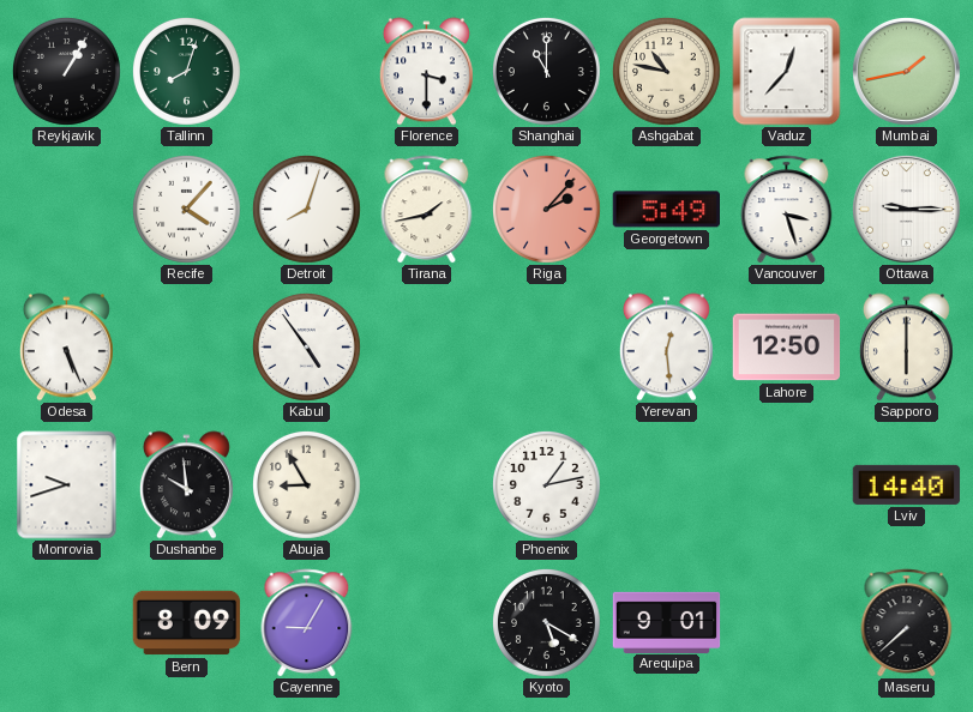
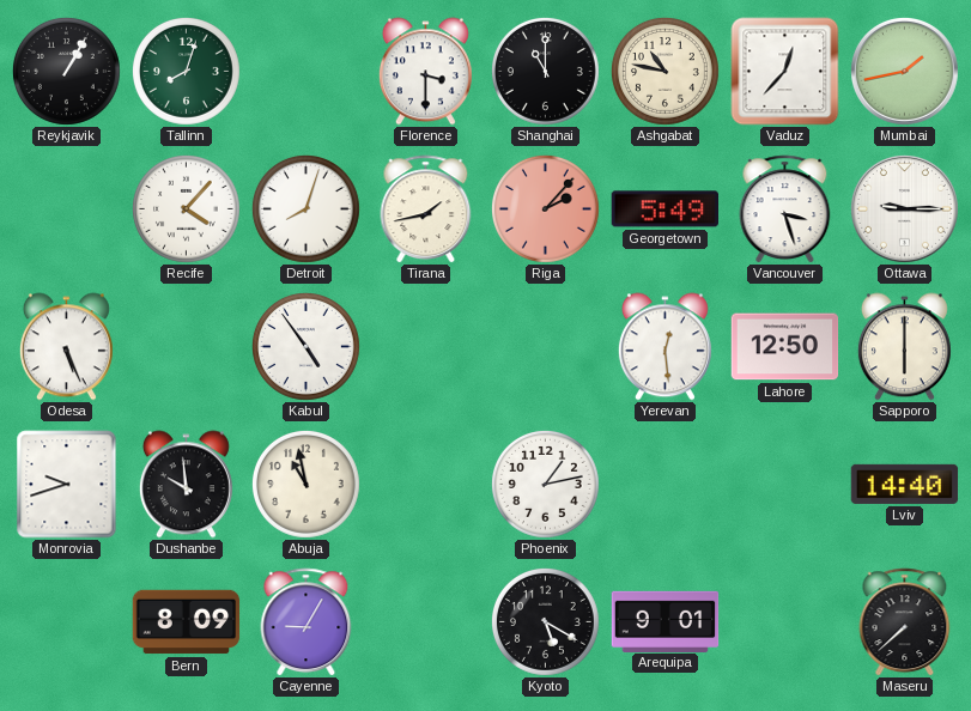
Abuja: 8:55 -> 10:58
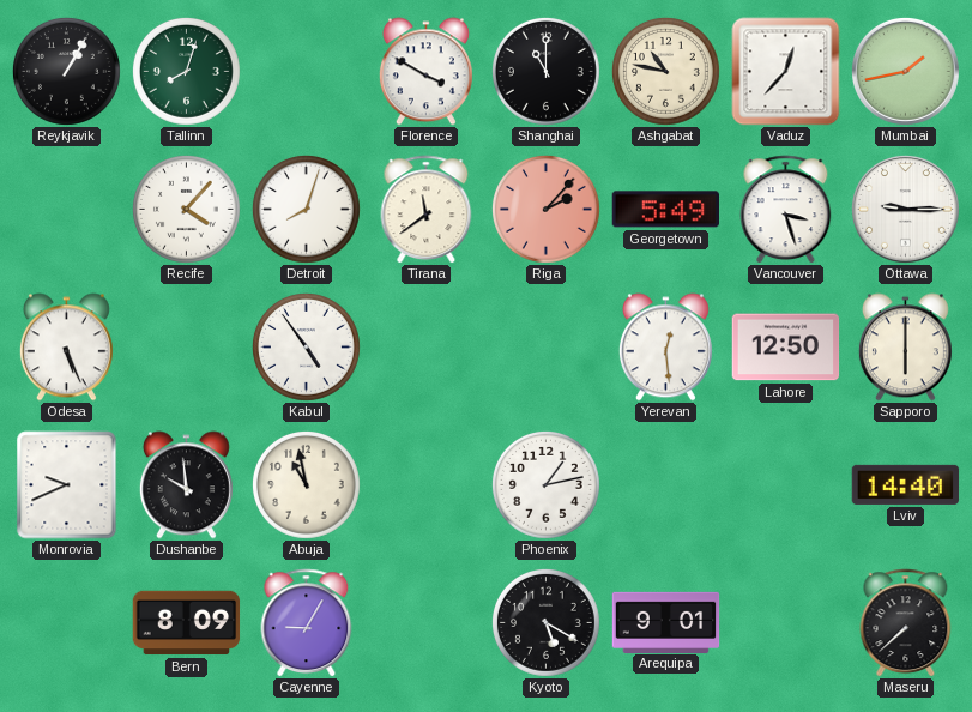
Florence: 3:30 -> 3:50
Tirana: 1:43 -> 11:39
Monrovia: 9:42 -> 9:41
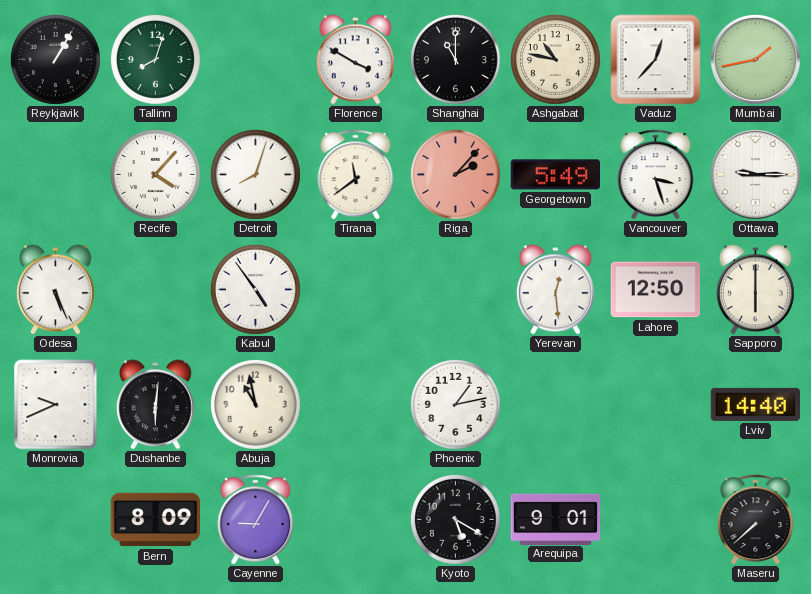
Dushanbe: 9:59 -> 6:01
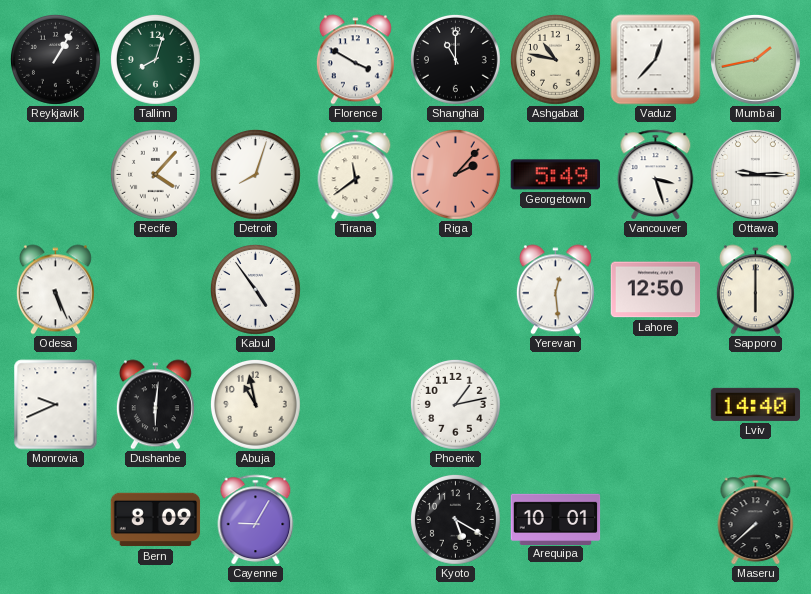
Arequipa: 9:01 -> 10:01
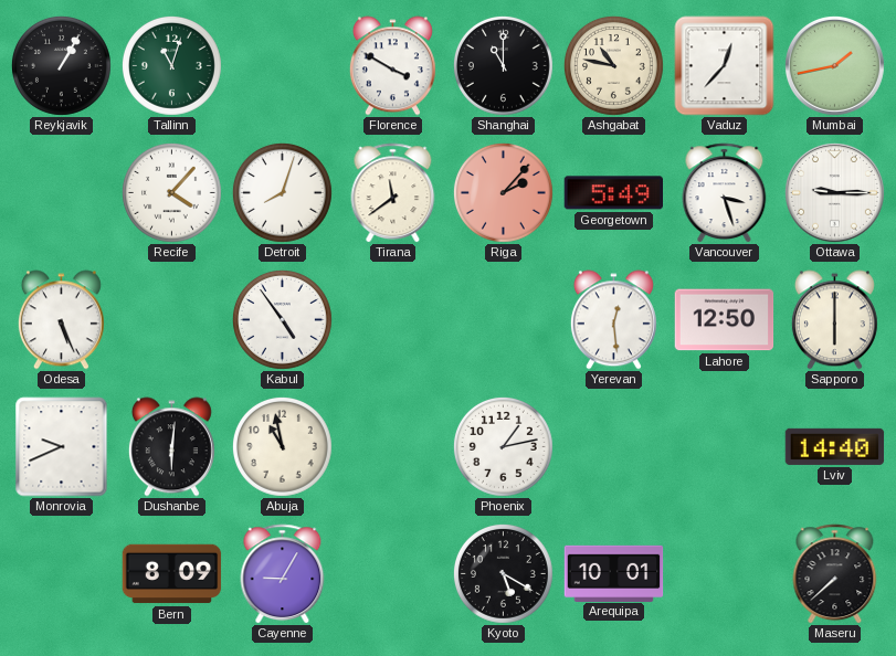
Tallinn: 8:03 -> 11:03
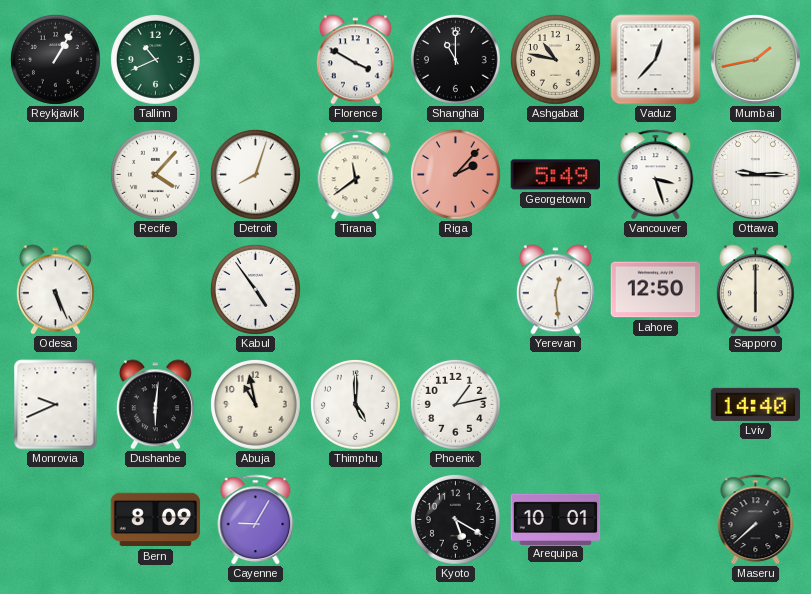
Tallinn: 11:03 -> 10:41
Thimphu: none -> 5:00
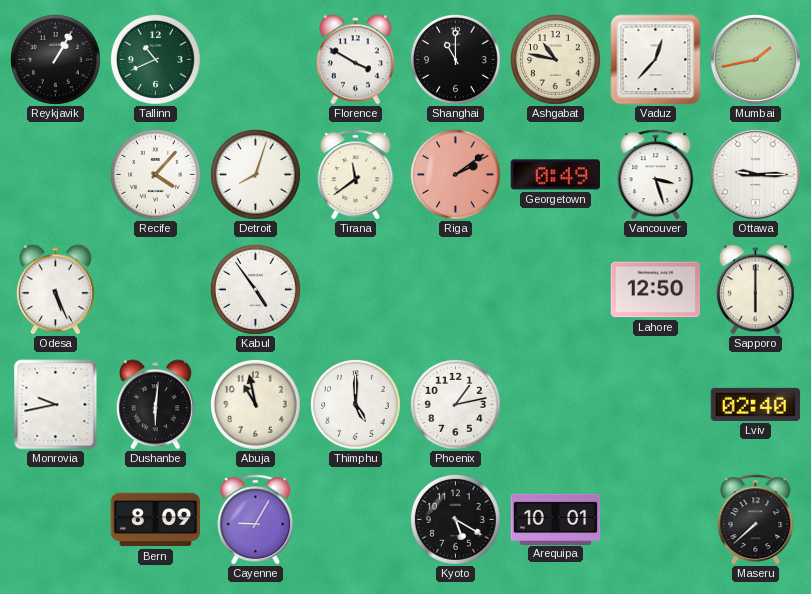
Riga: 2:07 -> 2:09
Georgetown: 5:49 -> 0:49
Yerevan: 12:29 -> none
Monrovia: 9:41 -> 9:43
Lviv: 14:40 -> 02:40
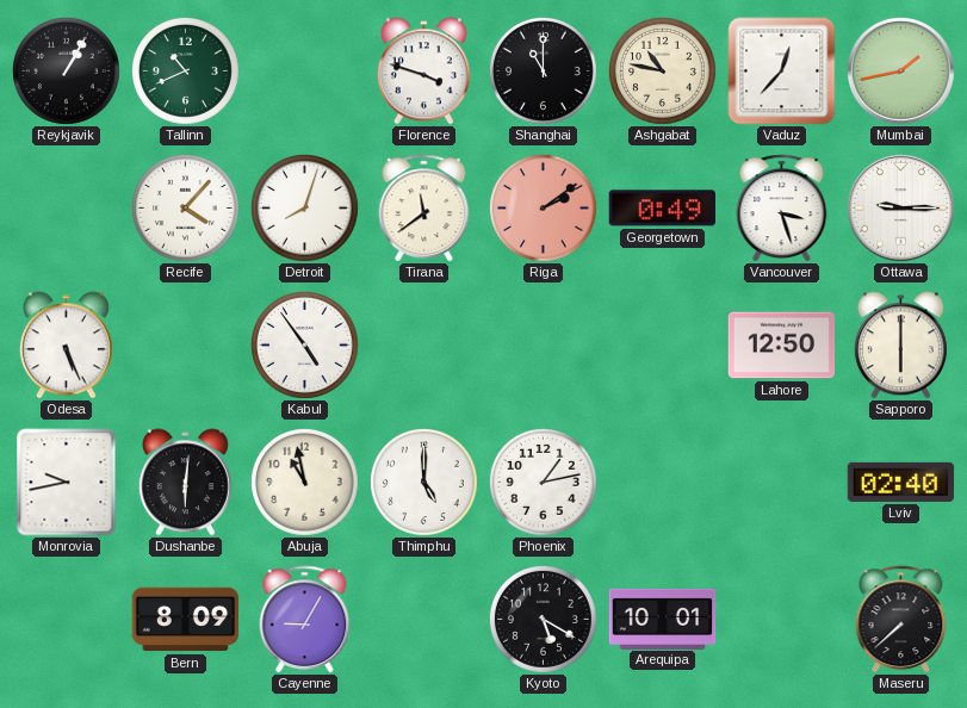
Florence: 3:50 -> 3:48
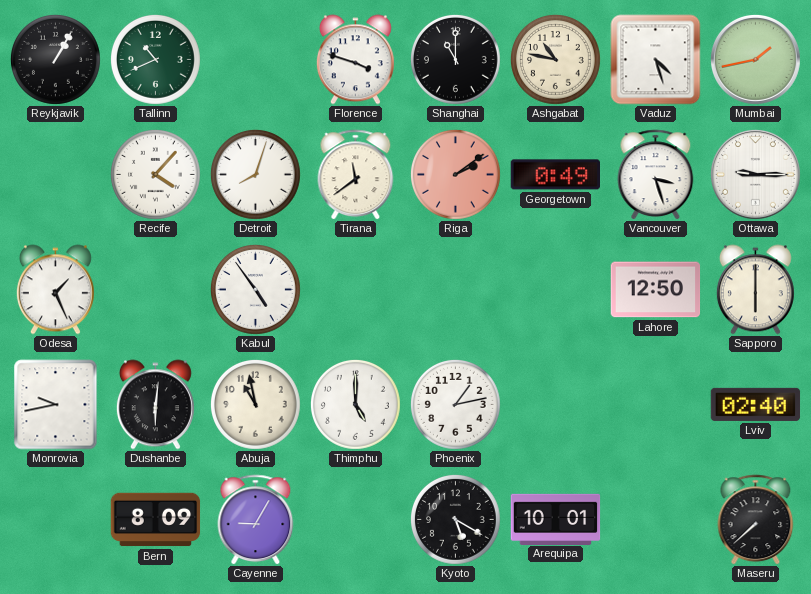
Vaduz: 12:37 -> 4:27
Odesa: 5:26 -> 1:26
